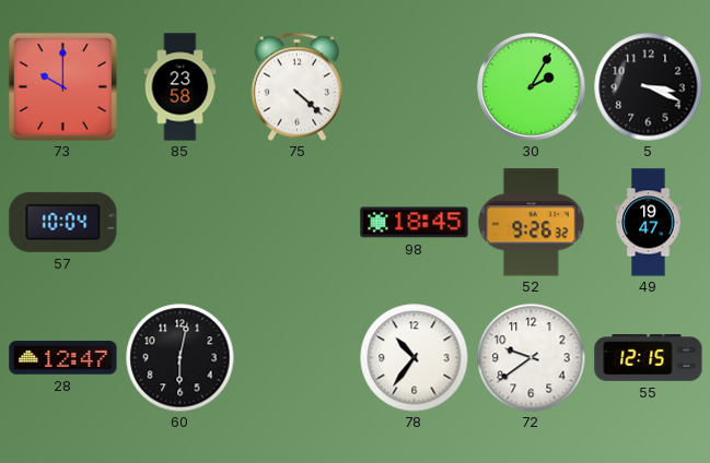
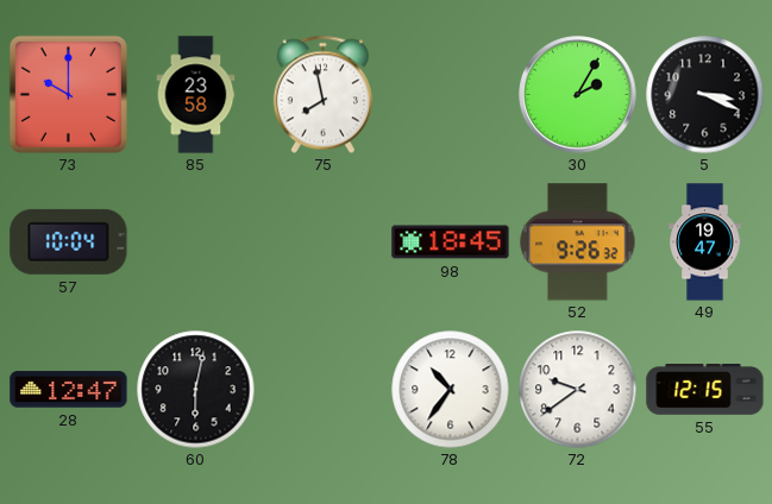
75: 4:22 -> 7:58
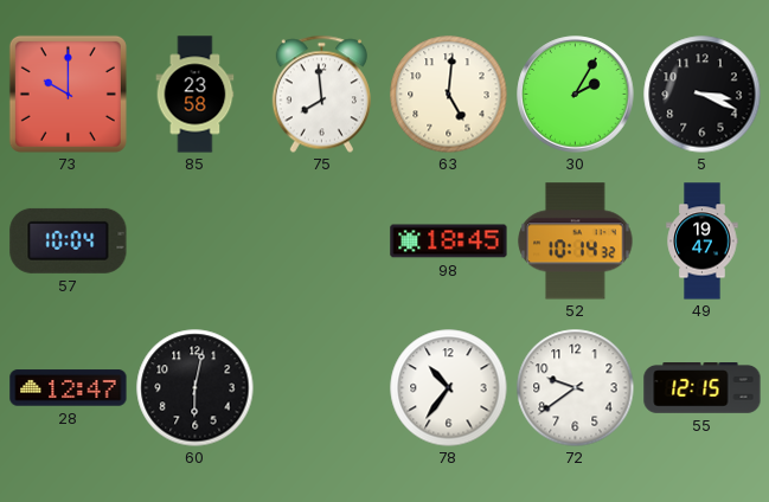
75: 7:58 -> 7:59
63: none -> 5:01
52: 9:26 -> 10:14
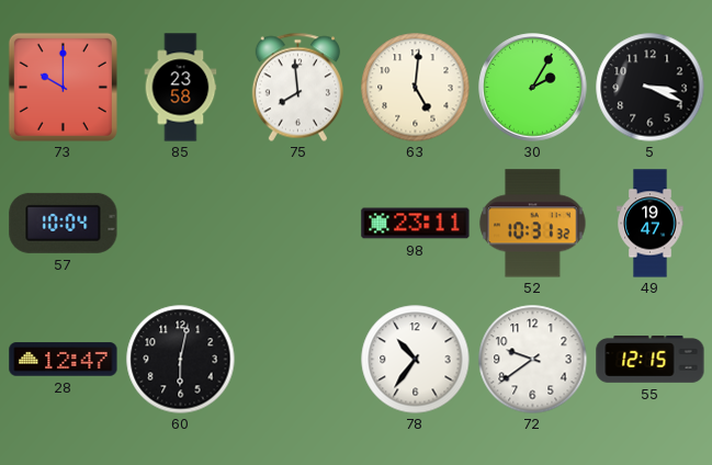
98: 18:45 -> 23:11
52: 10:14 -> 10:31
